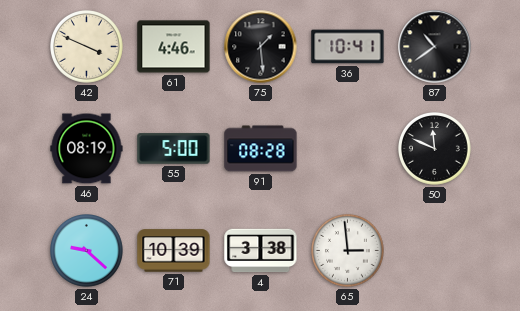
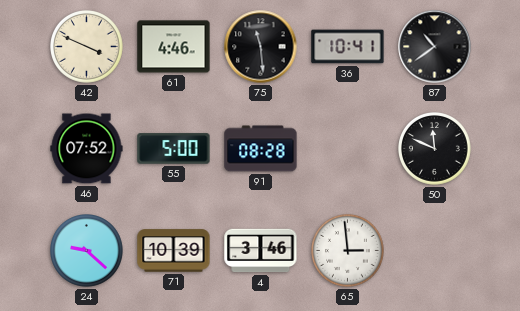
75: 1:29 -> 11:29
46: 08:19 -> 07:52
4: 3:38 -> 3:46
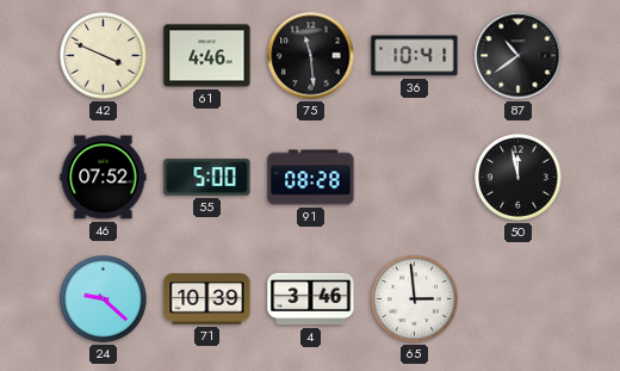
50: 11:49 -> 11:58
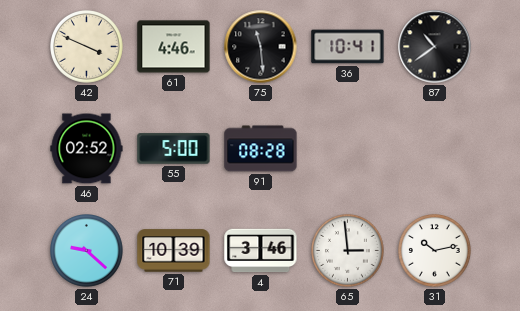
46: 07:52 -> 02:52
50: 11:58 -> none
31: none -> 10:13
